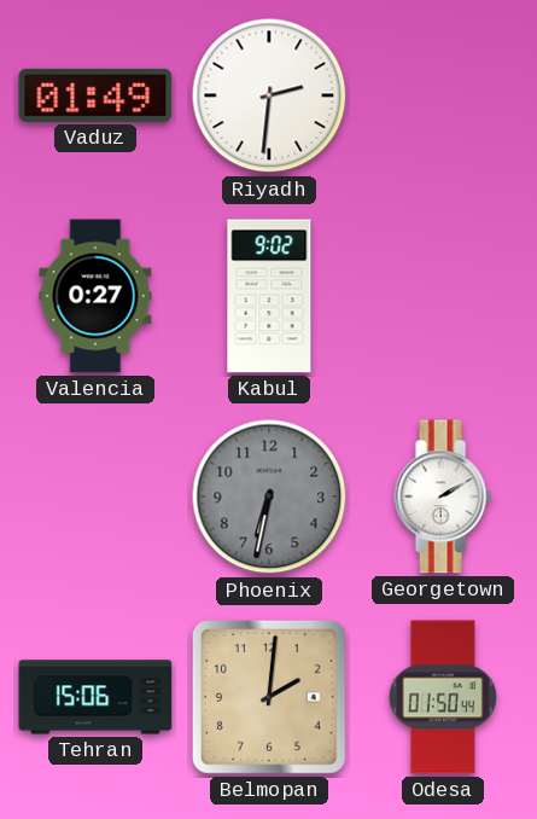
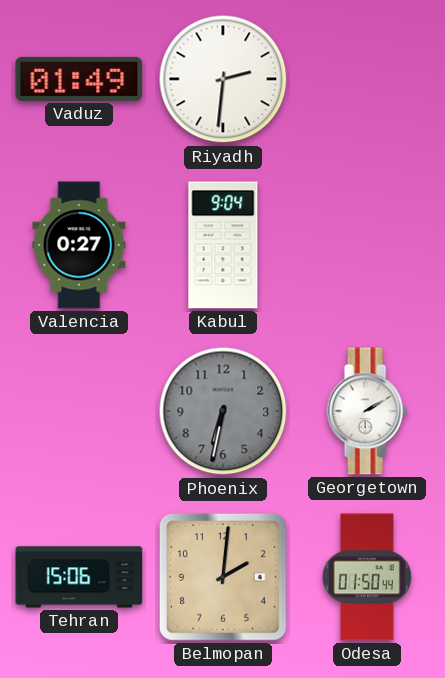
Kabul: 9:02 -> 9:04
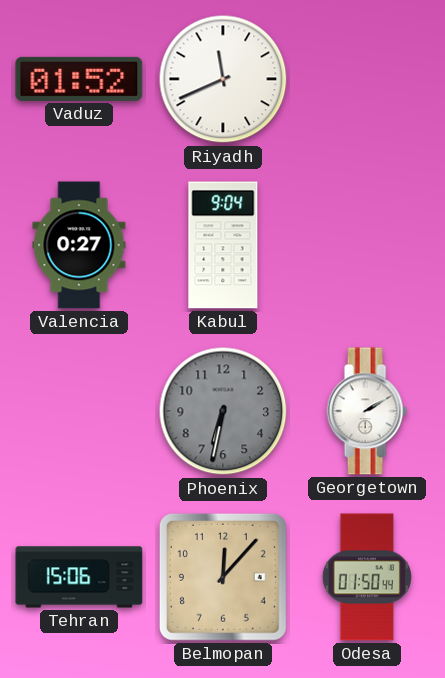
Vaduz: 01:49 -> 01:52
Riyadh: 2:31 -> 11:41
Belmopan: 2:01 -> 12:07
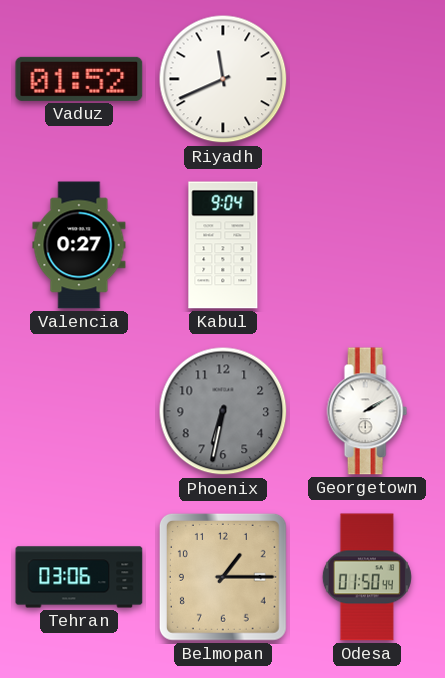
Tehran: 15:06 -> 03:06
Belmopan: 12:07 -> 1:15
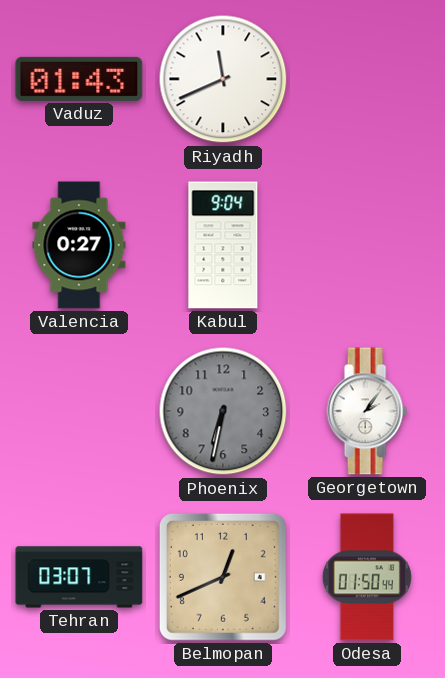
Vaduz: 01:52 -> 01:43
Georgetown: 2:10 -> 2:06
Tehran: 03:06 -> 03:07
Belmopan: 1:15 -> 12:41
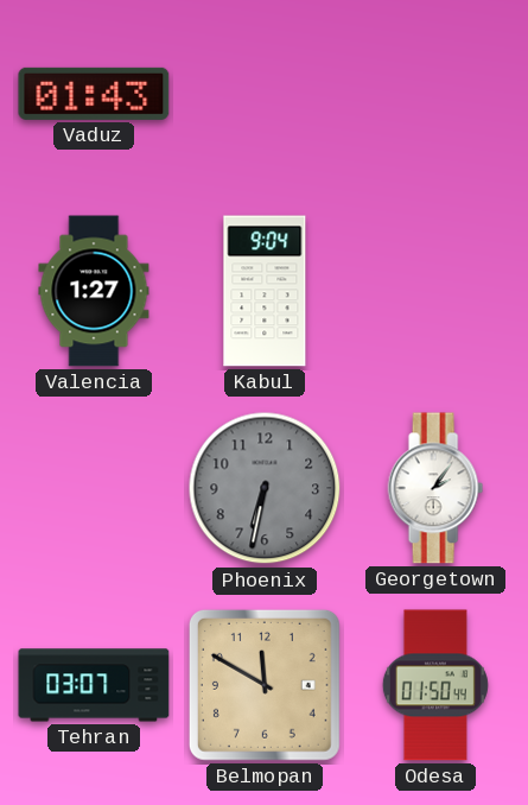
Riyadh: 11:41 -> none
Valencia: 0:27 -> 1:27
Belmopan: 12:41 -> 11:50
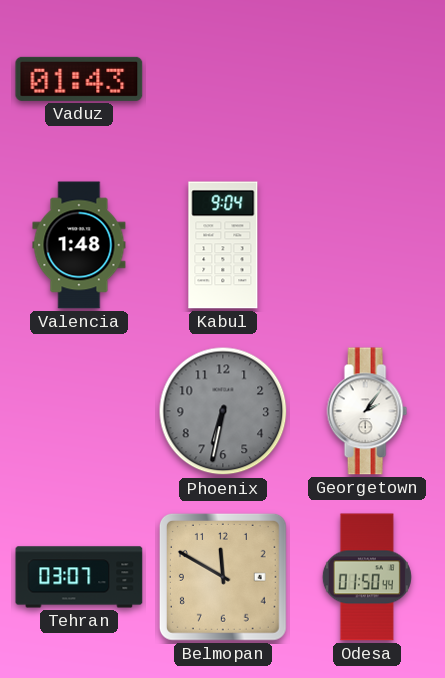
Valencia: 1:27 -> 1:48
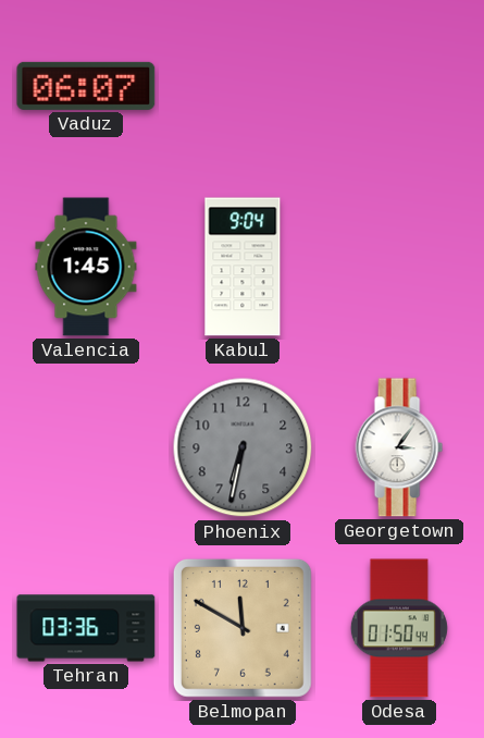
Vaduz: 01:43 -> 06:07
Valencia: 1:48 -> 1:45
Georgetown: 2:06 -> 3:06
Tehran: 03:07 -> 03:36
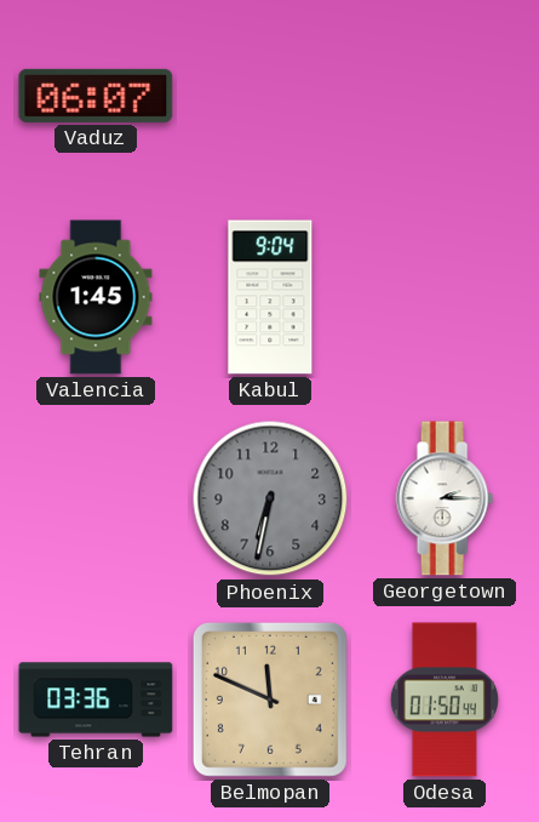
Georgetown: 3:06 -> 2:15
Belmopan: 11:50 -> 11:49
